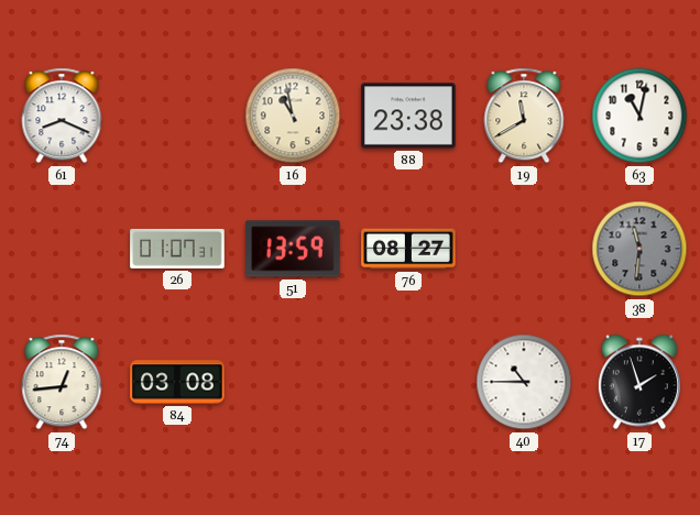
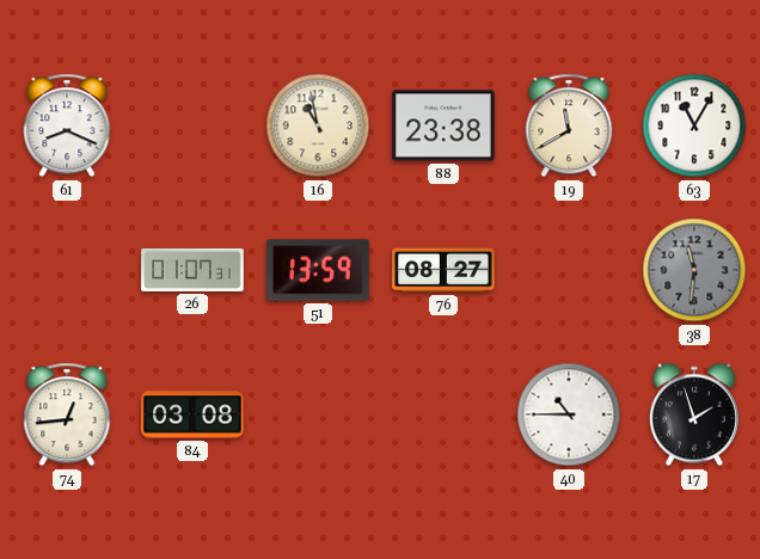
63: 11:02 -> 11:05
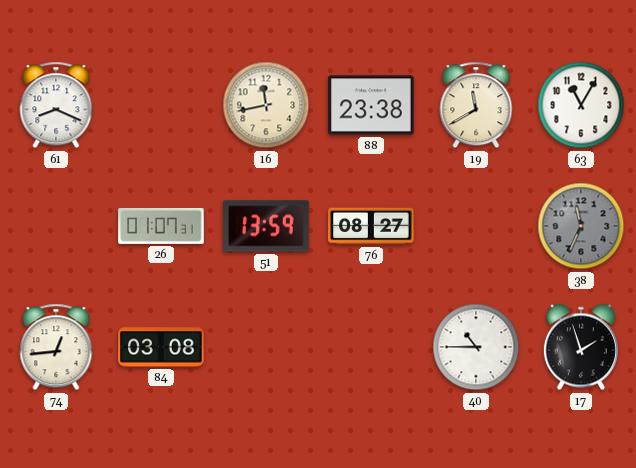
16: 10:58 -> 11:43
38: 11:31 -> 11:34
